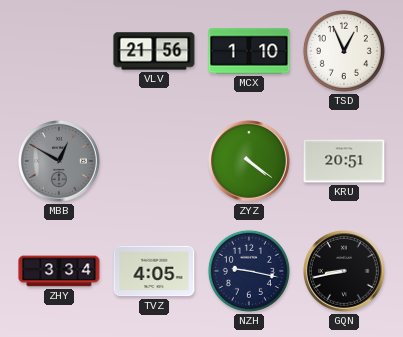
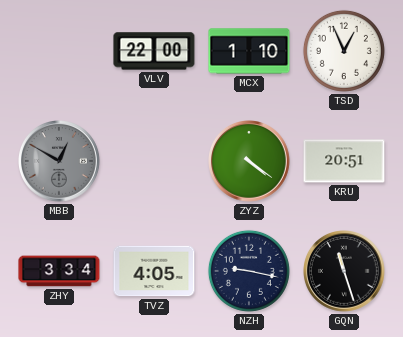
VLV: 21:56 -> 22:00
GQN: 8:43 -> 11:27
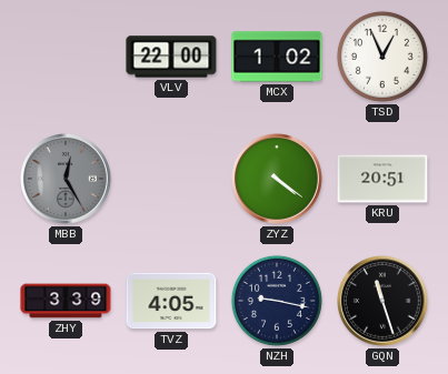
MCX: 1:10 -> 1:02
MBB: 12:50 -> 12:25
ZHY: 3:34 -> 3:39
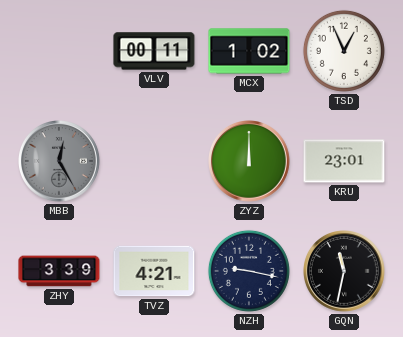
VLV: 22:00 -> 00:11
ZYZ: 4:21 -> 12:00
KRU: 20:51 -> 23:01
TVZ: 4:05 -> 4:21
GQN: 11:27 -> 11:32
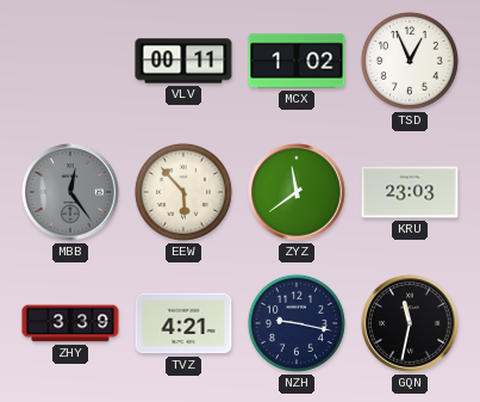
MBB: 12:25 -> 12:24
EEW: none -> 5:53
ZYZ: 12:00 -> 11:39
KRU: 23:01 -> 23:03
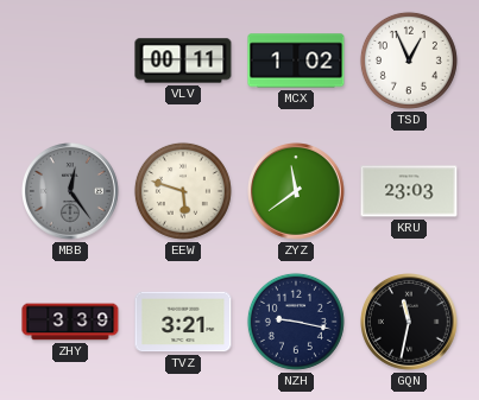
EEW: 5:53 -> 5:48
TVZ: 4:21 -> 3:21
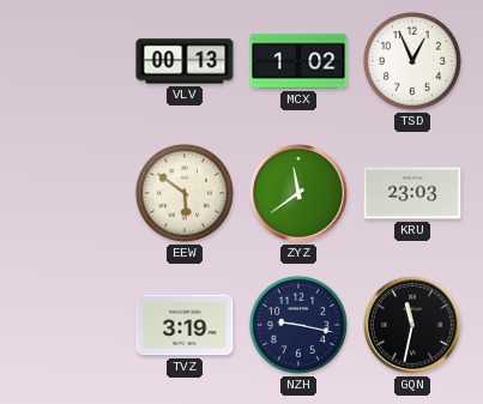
VLV: 00:11 -> 00:13
MBB: 12:24 -> none
EEW: 5:48 -> 5:51
ZHY: 3:39 -> none
TVZ: 3:21 -> 3:19
